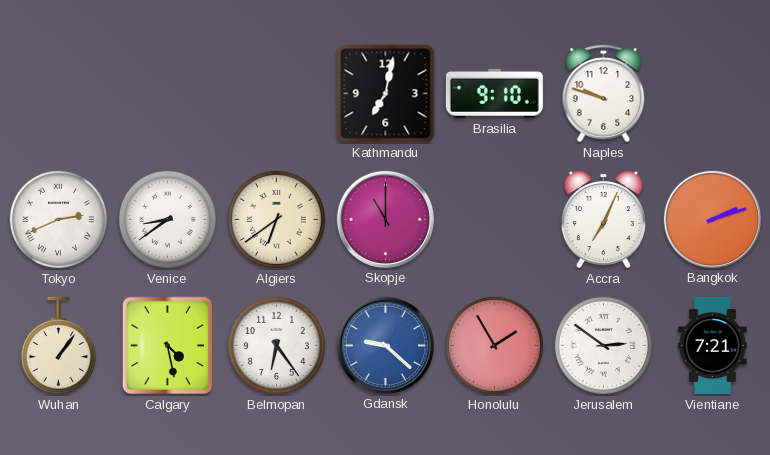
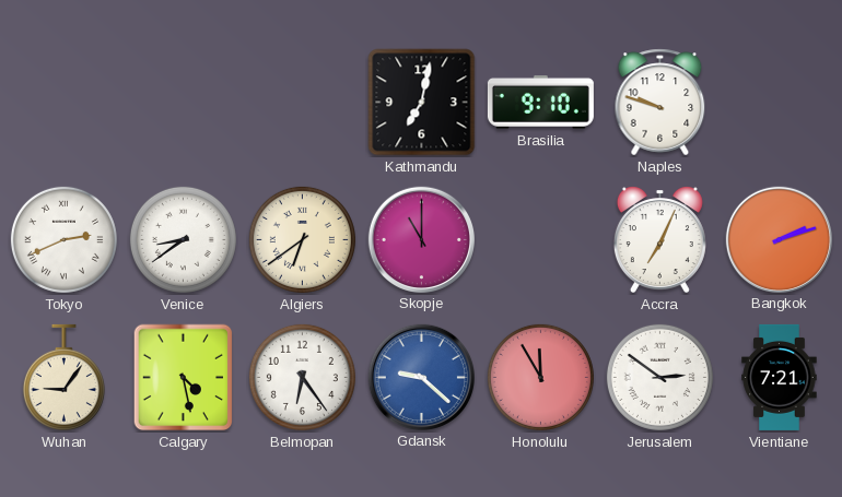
Wuhan: 1:06 -> 9:06
Honolulu: 1:55 -> 11:55
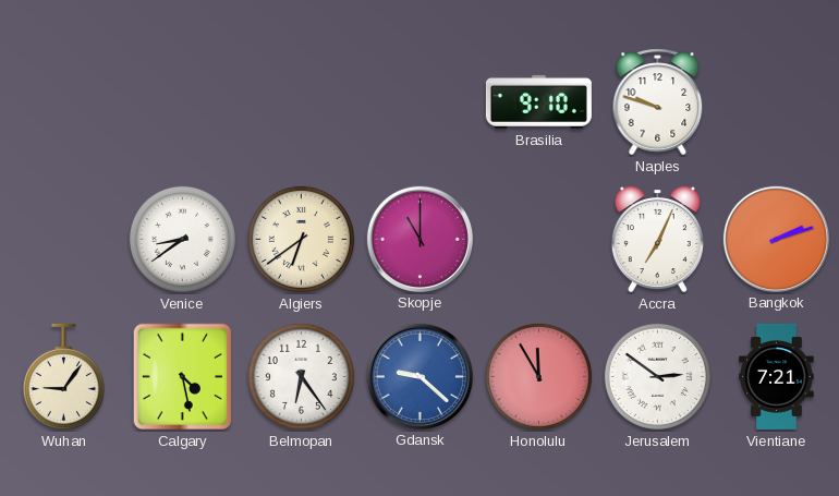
Kathmandu: 7:02 -> none
Tokyo: 2:41 -> none
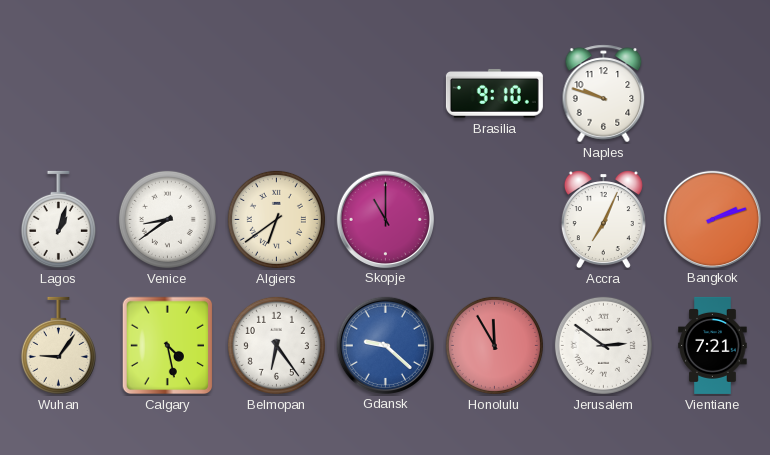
Lagos: none -> 1:03
